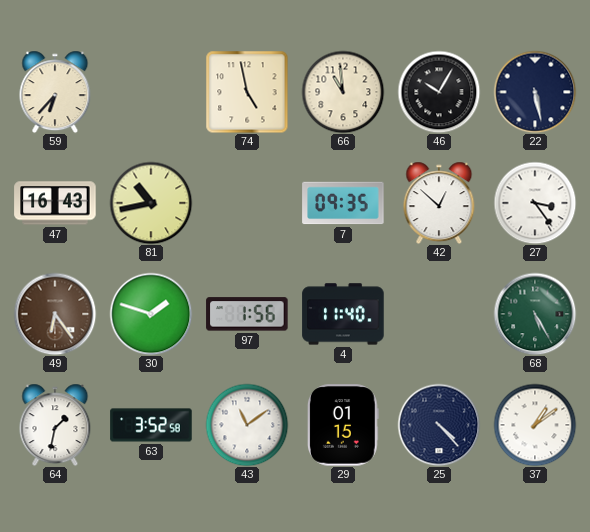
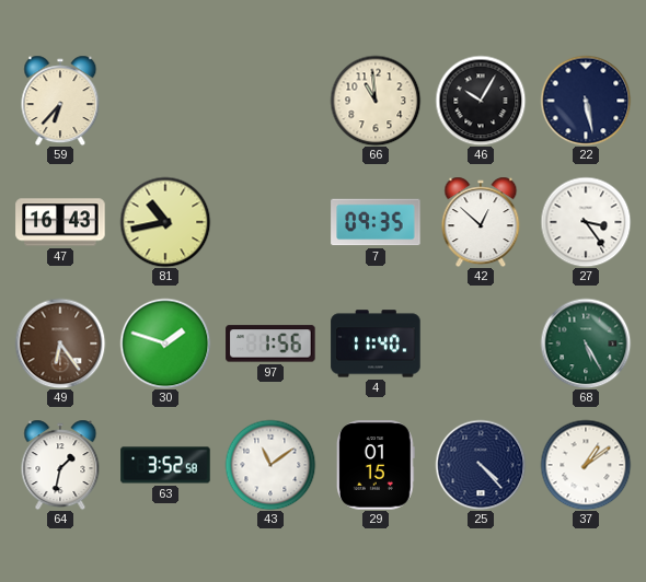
74: 4:58 -> none
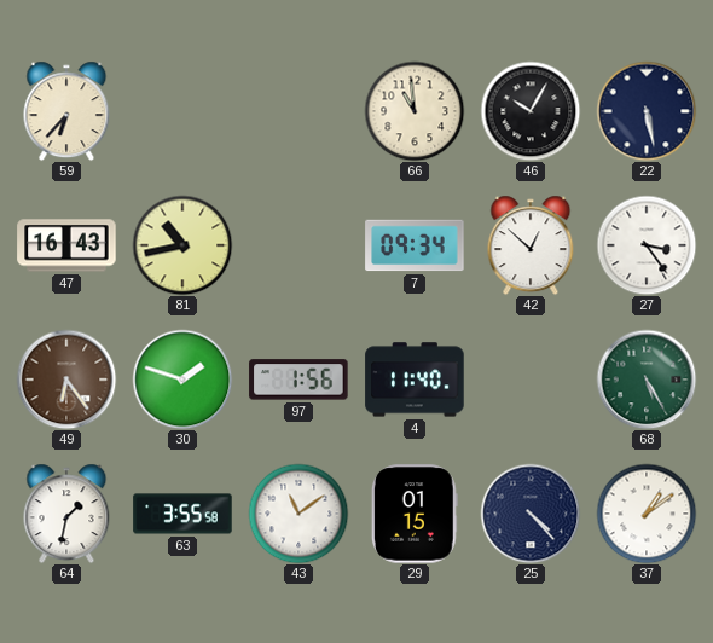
7: 09:35 -> 09:34
63: 3:52 -> 3:55
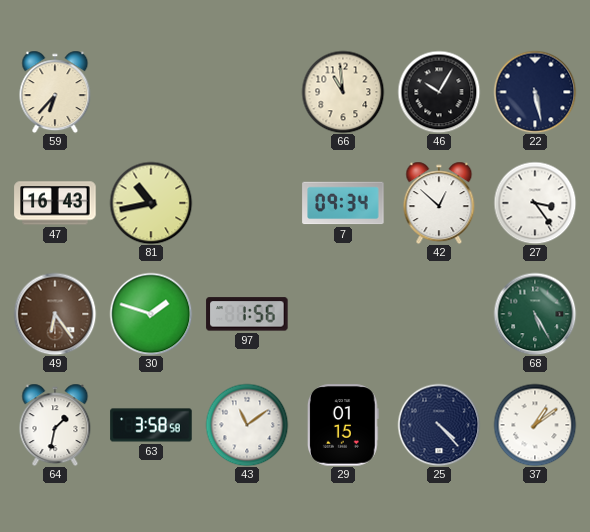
4: 11:40 -> none
63: 3:55 -> 3:58
